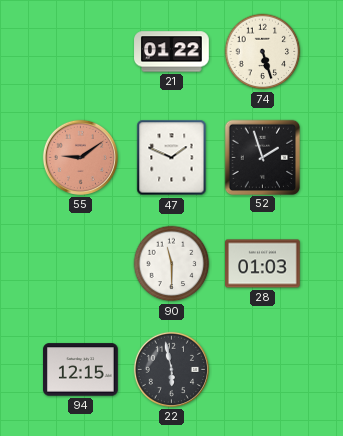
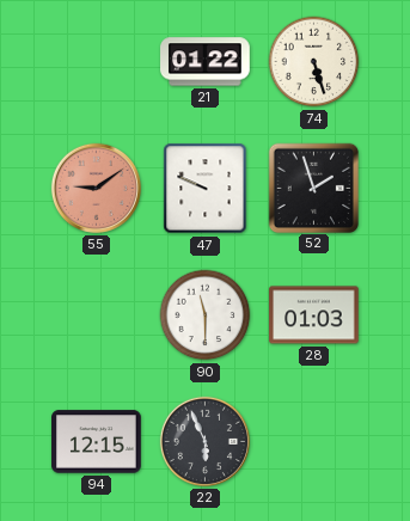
47: 1:49 -> 9:49
22: 5:58 -> 5:56
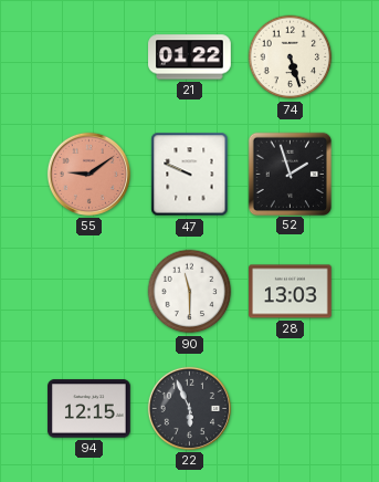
28: 01:03 -> 13:03
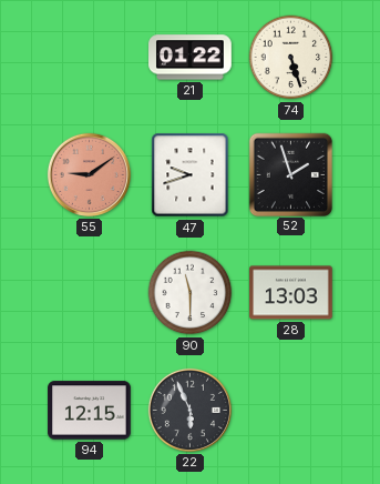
47: 9:49 -> 9:42
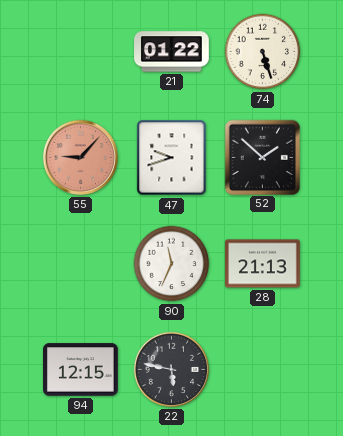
55: 9:09 -> 9:07
52: 1:57 -> 1:52
90: 11:30 -> 11:34
28: 13:03 -> 21:13
22: 5:56 -> 5:47
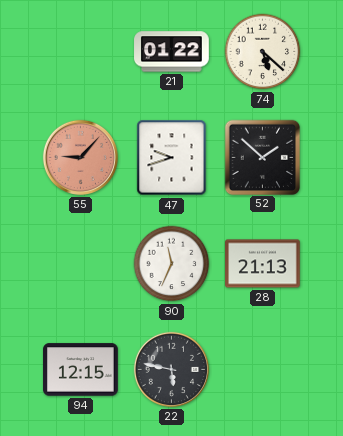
74: 5:27 -> 5:22
